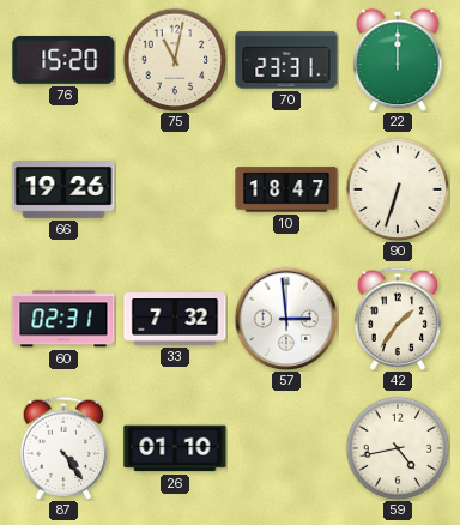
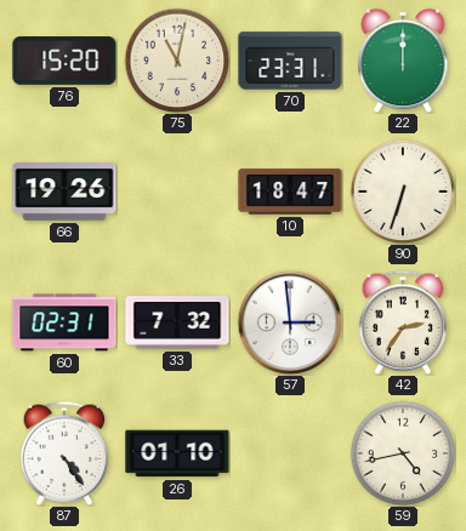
42: 1:36 -> 2:36
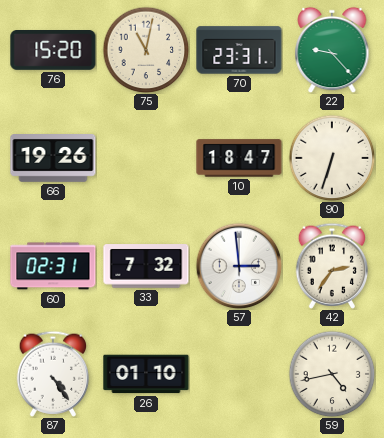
22: 12:00 -> 9:23
